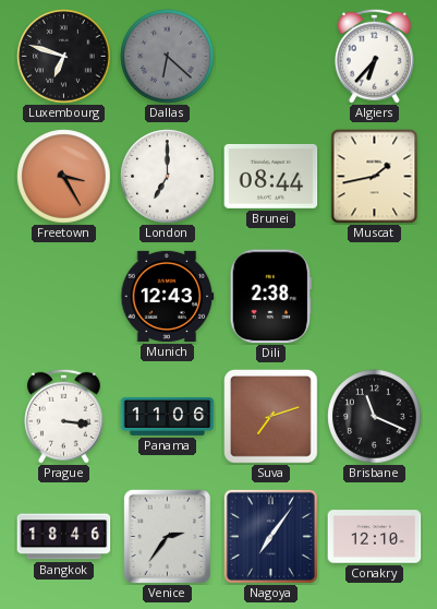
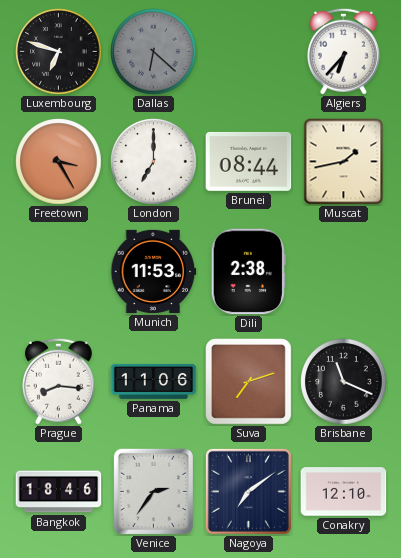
Munich: 12:43 -> 11:53
Prague: 3:16 -> 8:16
Nagoya: 7:06 -> 7:09
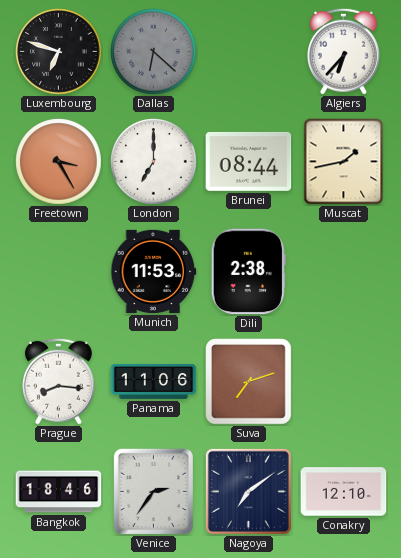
Brisbane: 11:19 -> none
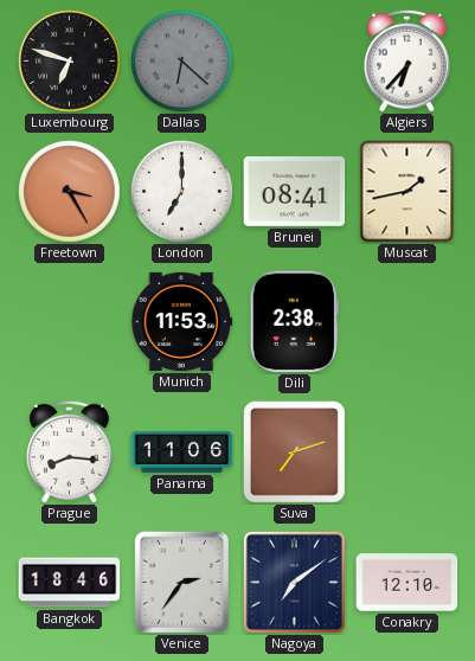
Brunei: 08:44 -> 08:41
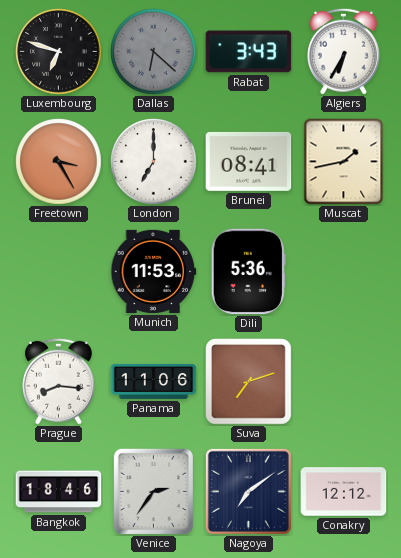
Rabat: none -> 3:43
Algiers: 6:37 -> 6:35
Dili: 2:38 -> 5:36
Conakry: 12:10 -> 12:12
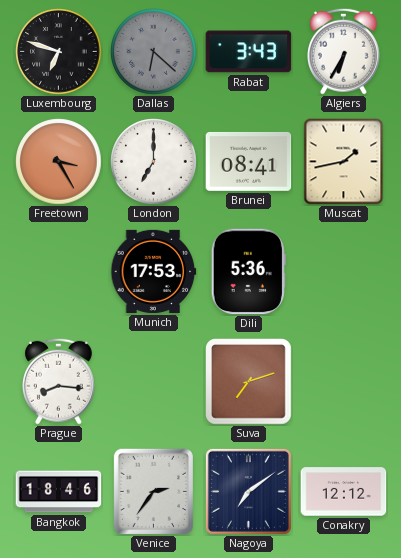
Munich: 11:53 -> 17:53
Panama: 11:06 -> none
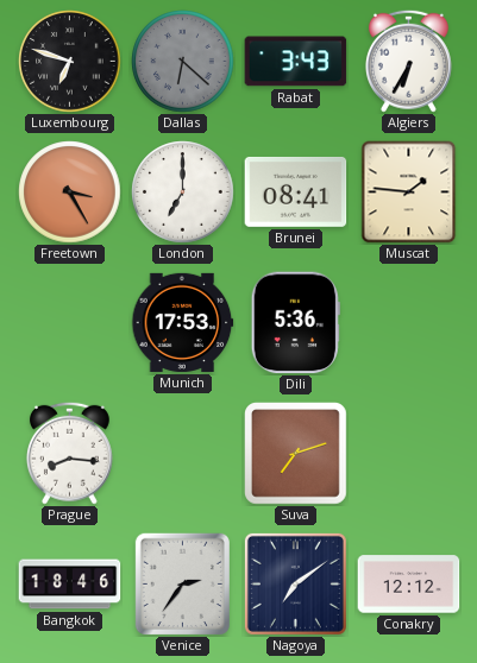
Muscat: 1:43 -> 1:46
